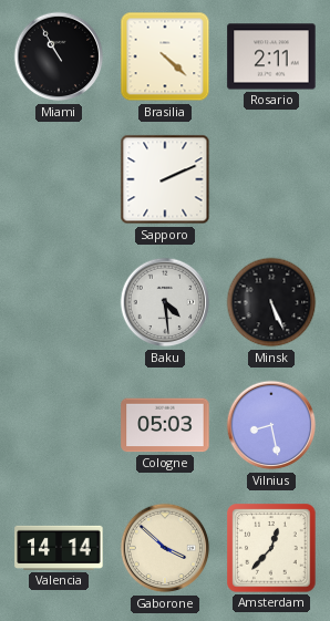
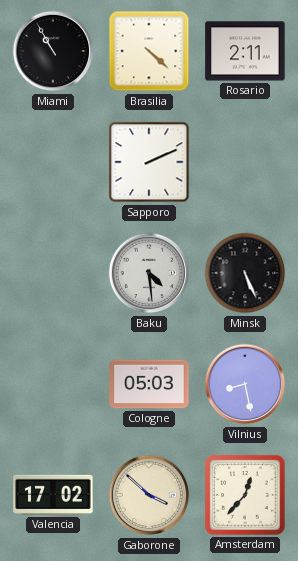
Valencia: 14:14 -> 17:02
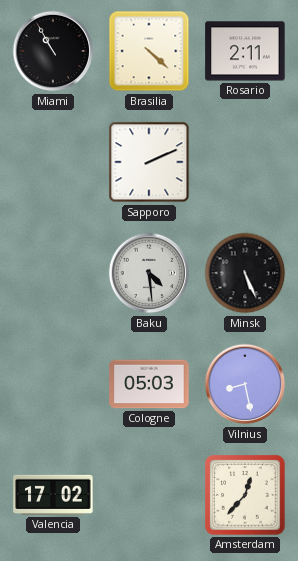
Gaborone: 3:52 -> none
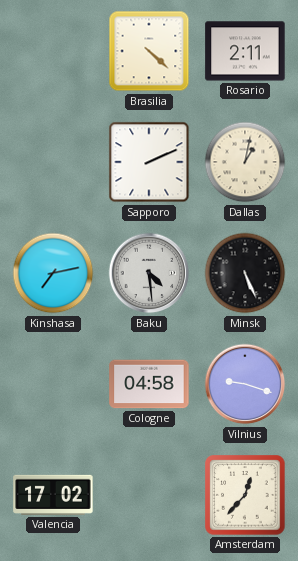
Miami: 10:55 -> none
Dallas: none -> 1:02
Kinshasa: none -> 7:13
Cologne: 05:03 -> 04:58
Vilnius: 8:28 -> 9:18
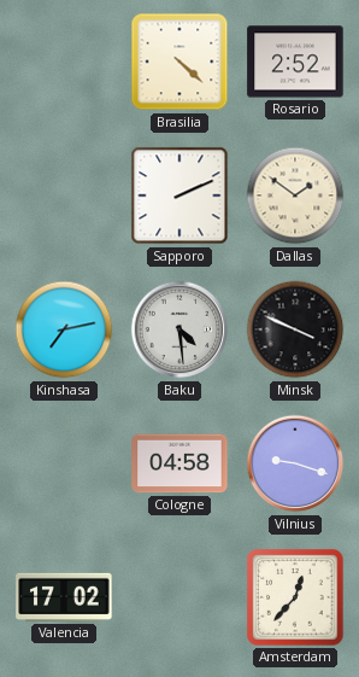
Rosario: 2:11 -> 2:52
Dallas: 1:02 -> 1:51
Minsk: 5:26 -> 3:49
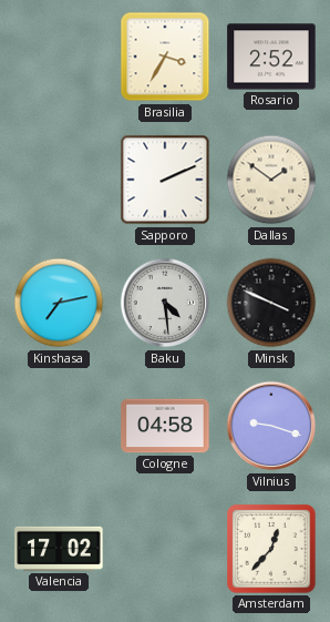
Brasilia: 4:22 -> 3:35
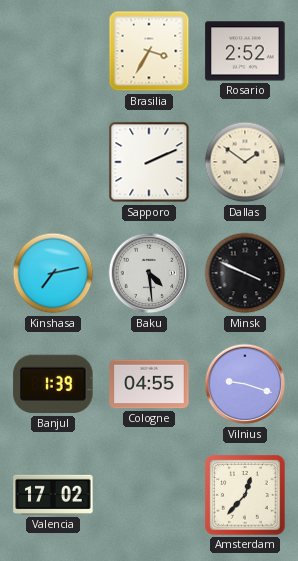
Banjul: none -> 1:39
Cologne: 04:58 -> 04:55
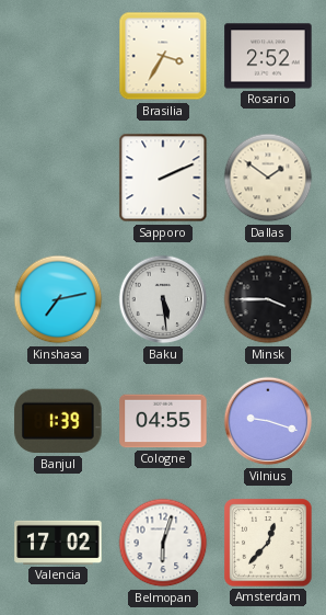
Baku: 4:29 -> 5:29
Minsk: 3:49 -> 3:45
Belmopan: none -> 6:03
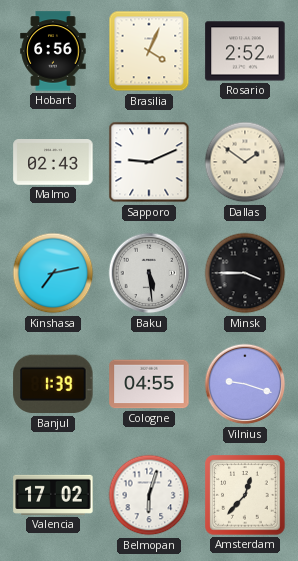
Hobart: none -> 6:56
Brasilia: 3:35 -> 4:04
Malmo: none -> 02:43
Sapporo: 2:11 -> 9:11
